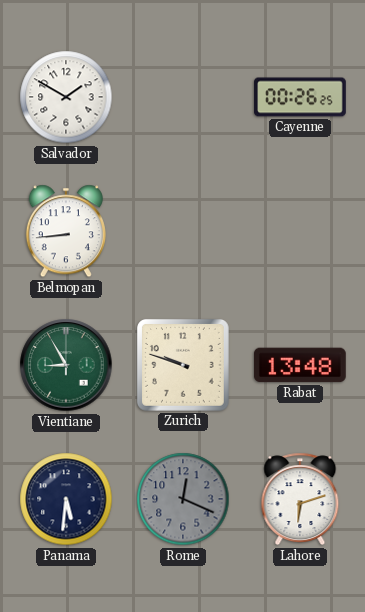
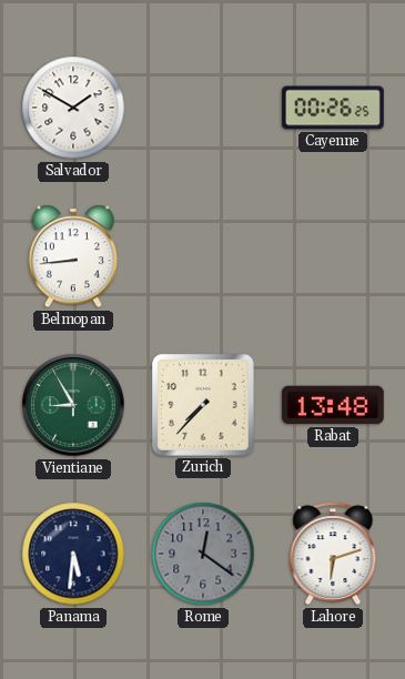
Zurich: 9:48 -> 7:37
Rome: 12:19 -> 12:21
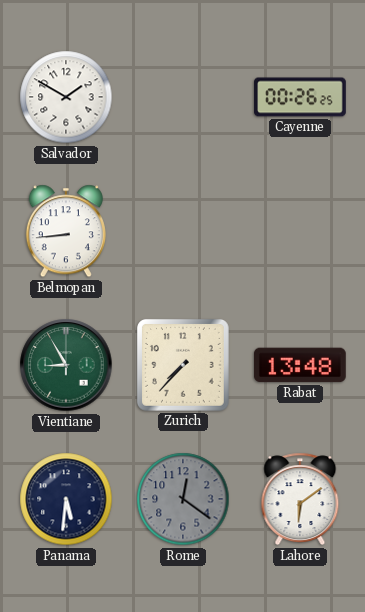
Lahore: 6:12 -> 6:09
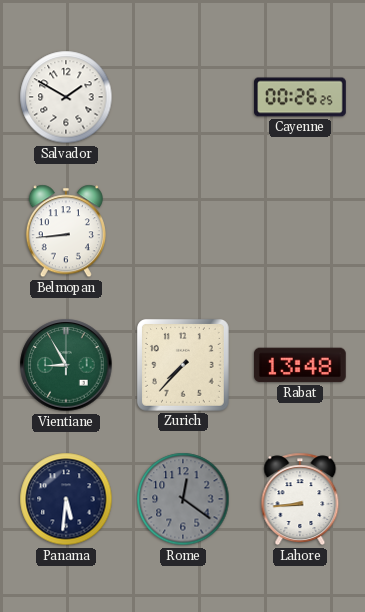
Lahore: 6:09 -> 8:44
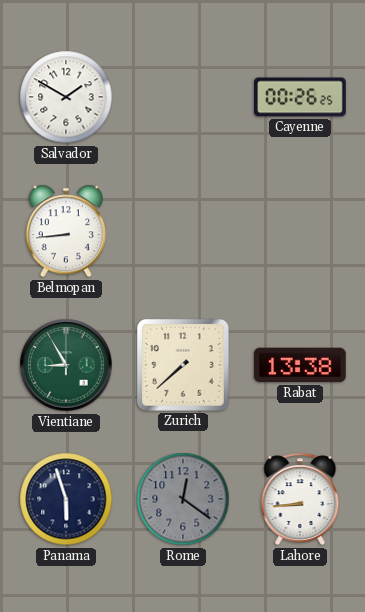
Zurich: 7:37 -> 7:38
Rabat: 13:48 -> 13:38
Panama: 5:31 -> 5:57
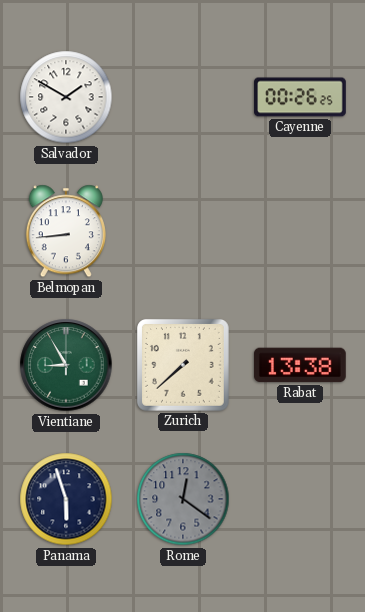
Lahore: 8:44 -> none
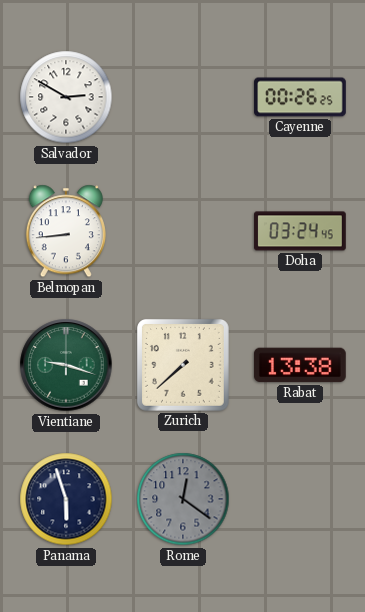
Salvador: 1:50 -> 2:50
Doha: none -> 03:24
Vientiane: 8:55 -> 9:18
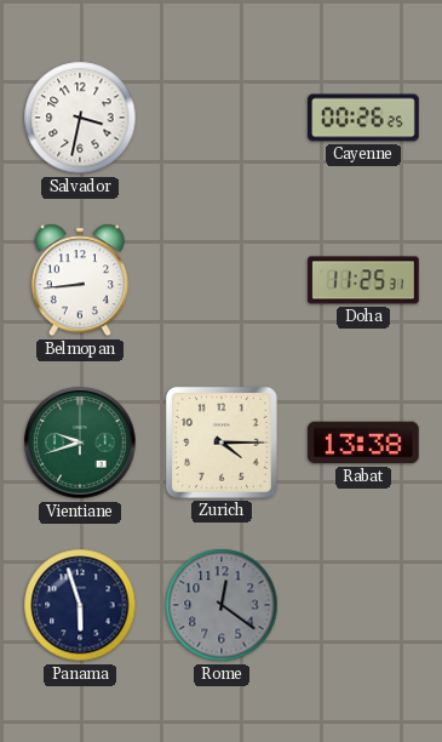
Salvador: 2:50 -> 3:32
Doha: 03:24 -> 11:25
Vientiane: 9:18 -> 9:42
Zurich: 7:38 -> 4:15
